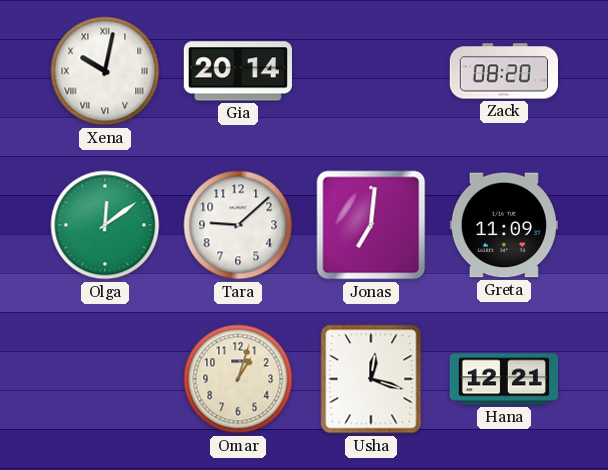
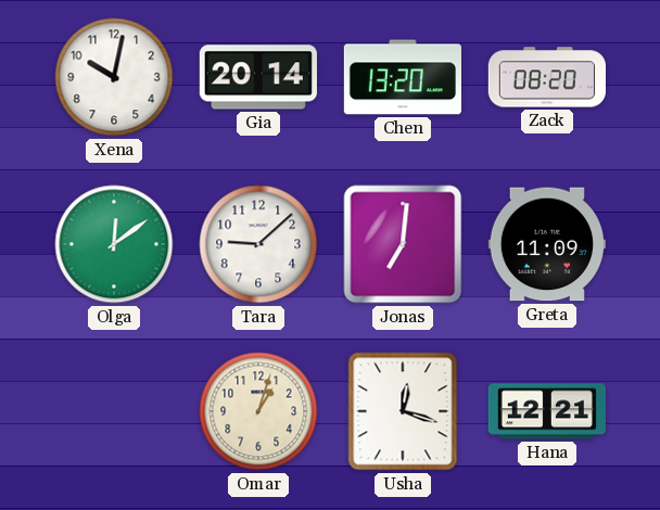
Xena numerals: Roman -> Arabic
Chen: none -> 13:20
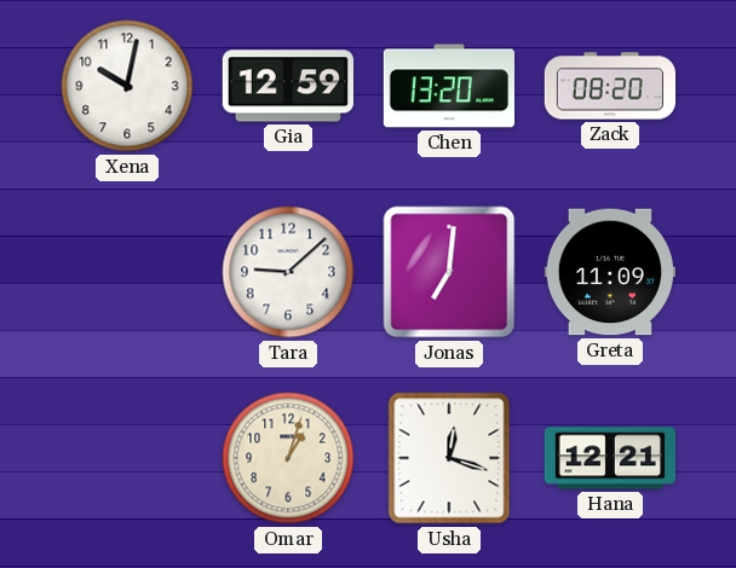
Gia: 20:14 -> 12:59
Olga: 12:09 -> none
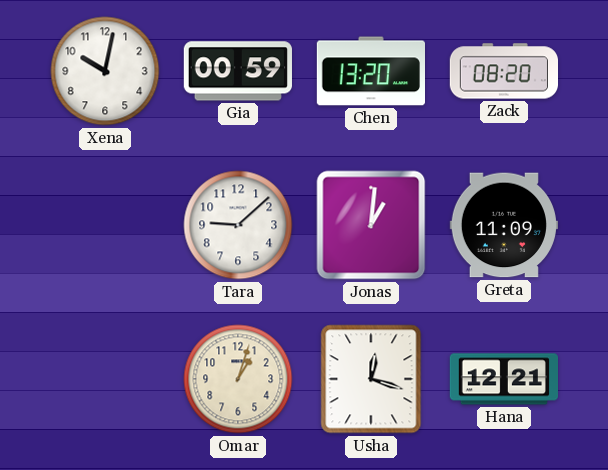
Gia: 12:59 -> 00:59
Jonas: 7:01 -> 1:01
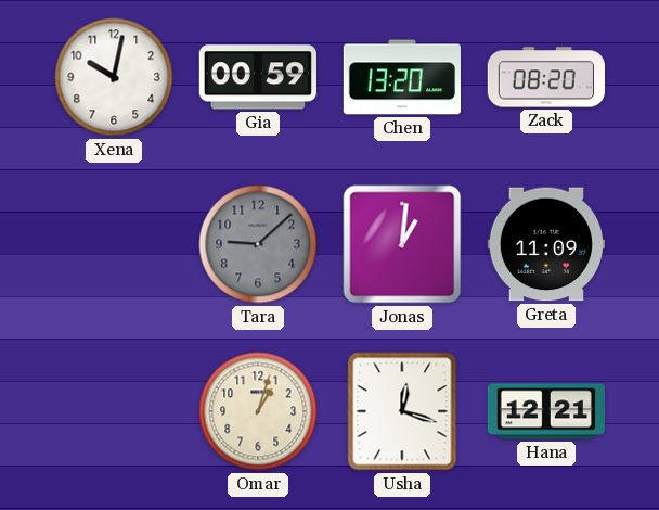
Tara dial: white -> grey
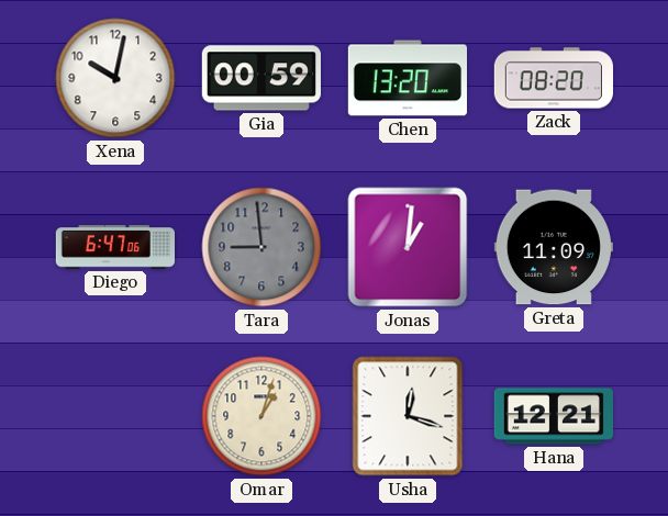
Diego: none -> 6:47
Tara: 9:08 -> 8:59
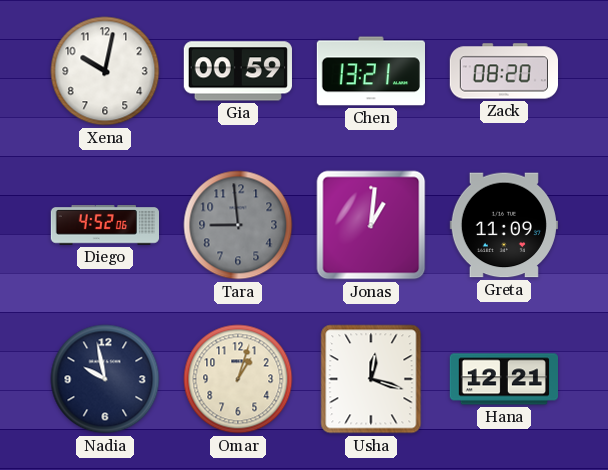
Chen: 13:20 -> 13:21
Diego: 6:47 -> 4:52
Nadia: none -> 9:58
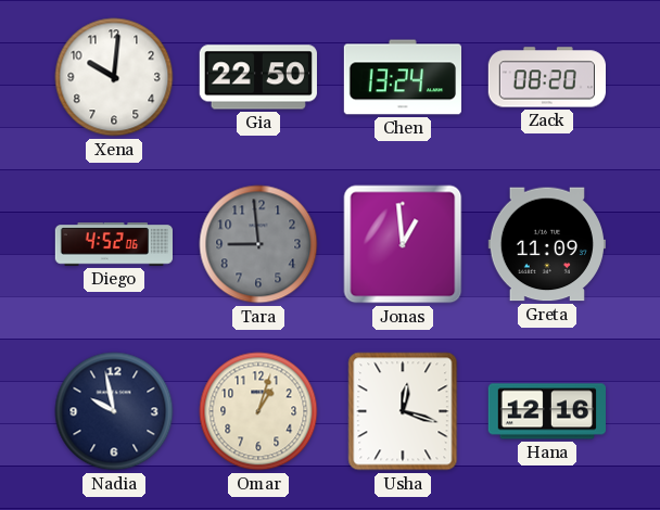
Xena: 10:02 -> 10:01
Gia: 00:59 -> 22:50
Chen: 13:21 -> 13:24
Jonas: 1:01 -> 12:59
Hana: 12:21 -> 12:16
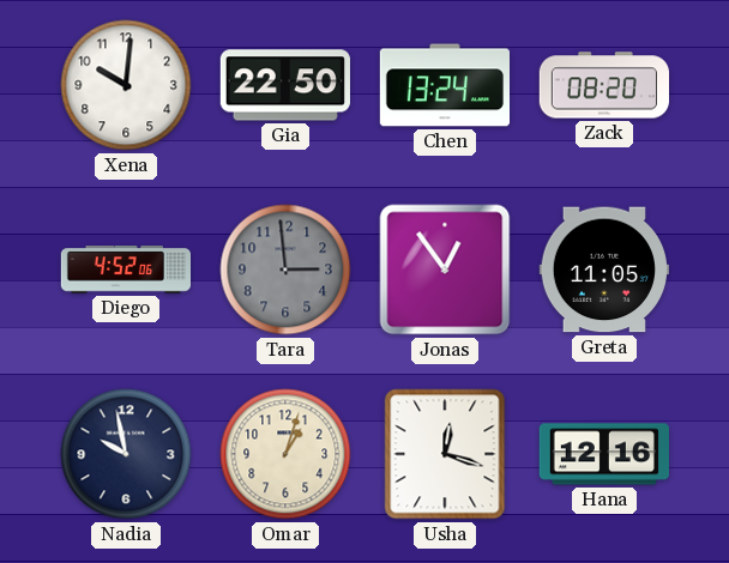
Tara: 8:59 -> 2:59
Jonas: 12:59 -> 12:54
Greta: 11:09 -> 11:05
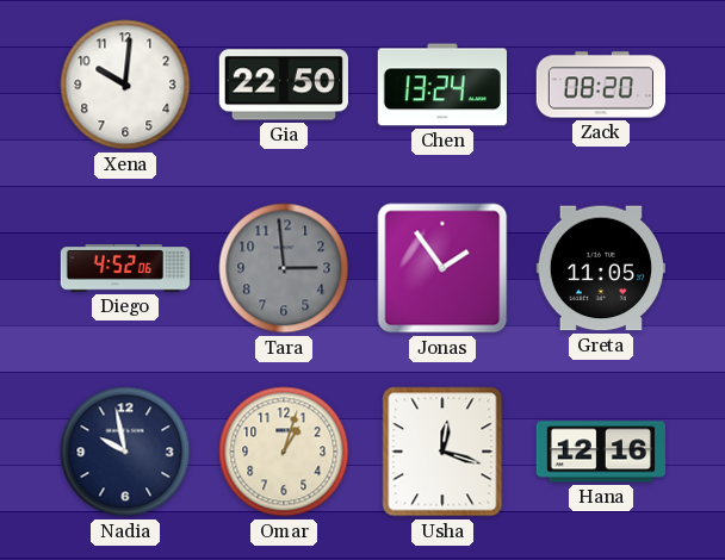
Jonas: 12:54 -> 1:54
